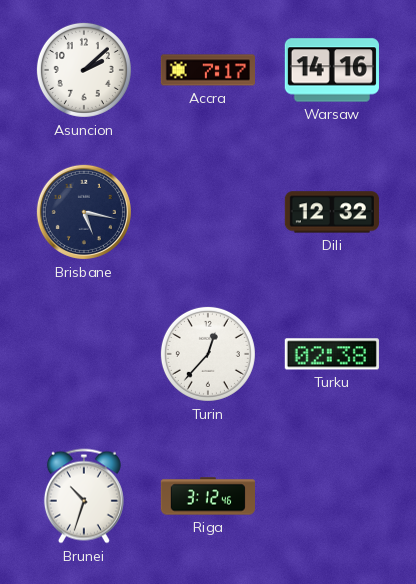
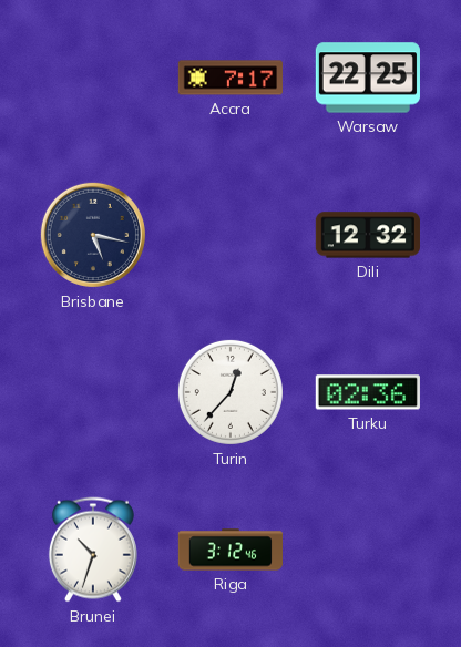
Asuncion: 2:08 -> none
Warsaw: 14:16 -> 22:25
Turku: 02:38 -> 02:36
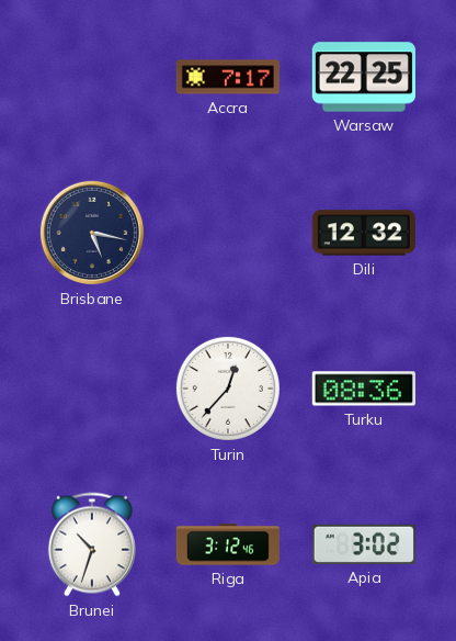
Turku: 02:36 -> 08:36
Apia: none -> 3:02
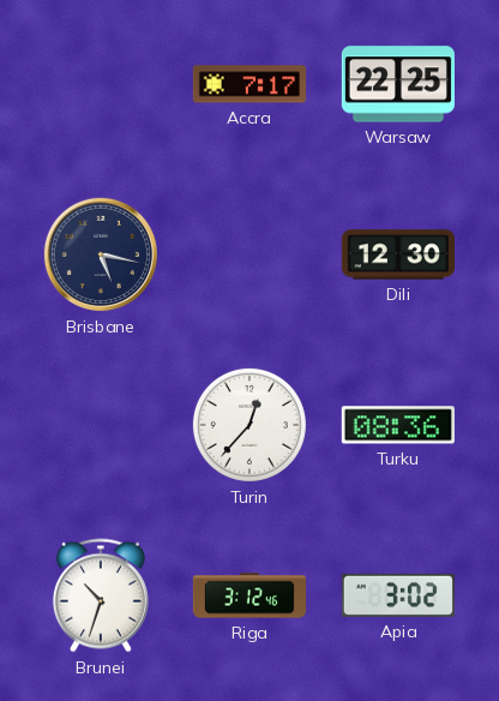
Dili: 12:32 -> 12:30
